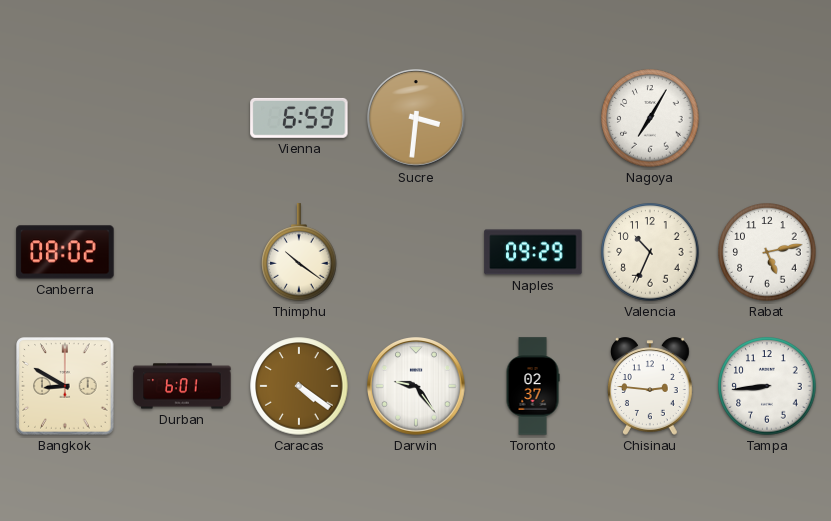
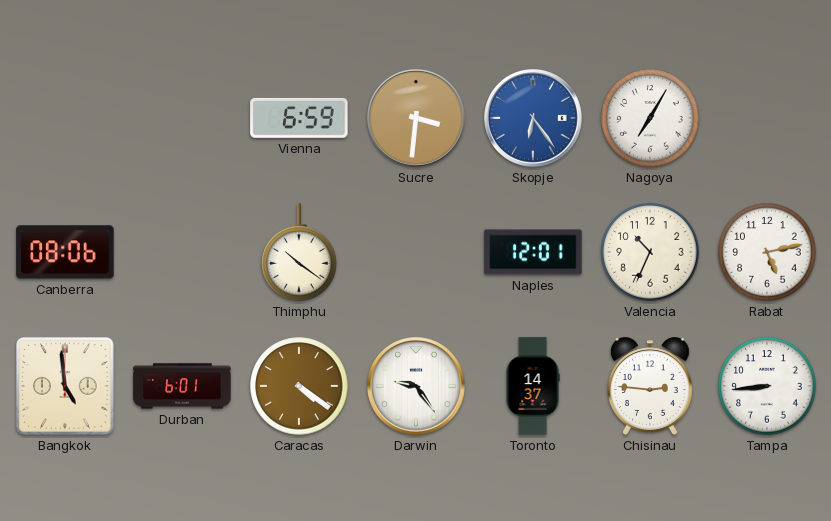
Skopje: none -> 6:24
Canberra: 08:02 -> 08:06
Naples: 09:29 -> 12:01
Bangkok: 8:50 -> 4:59
Toronto: 02:37 -> 14:37
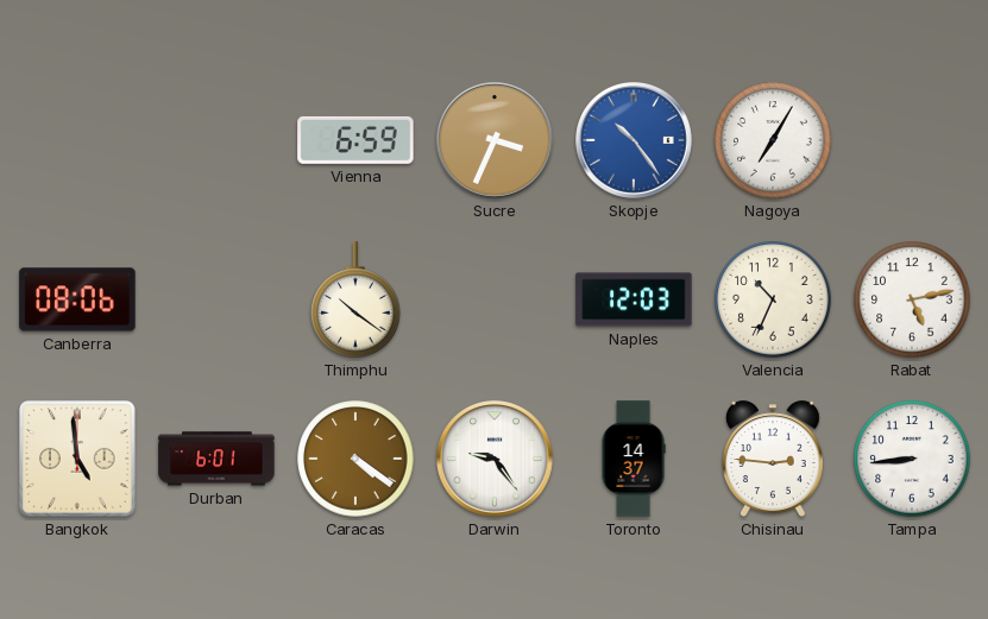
Sucre: 3:31 -> 3:34
Skopje: 6:24 -> 10:24
Naples: 12:01 -> 12:03
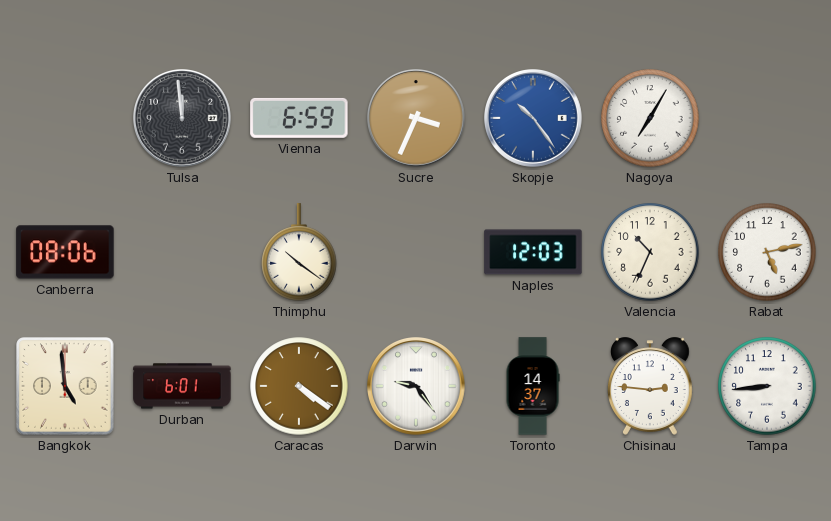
Tulsa: none -> 11:59
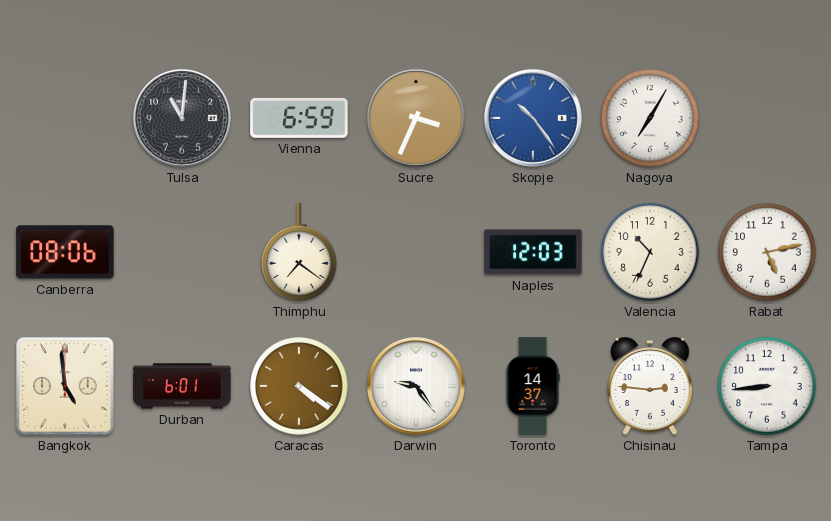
Tulsa: 11:59 -> 11:01
Thimphu: 10:21 -> 7:21
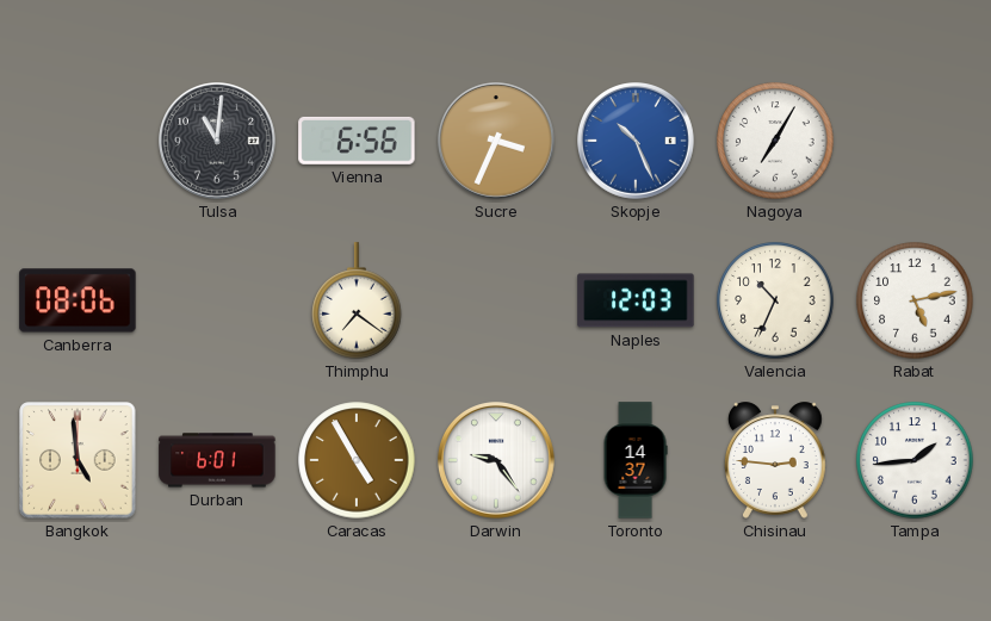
Vienna: 6:59 -> 6:56
Skopje: 10:24 -> 10:26
Caracas: 4:21 -> 4:55
Tampa: 8:44 -> 1:44
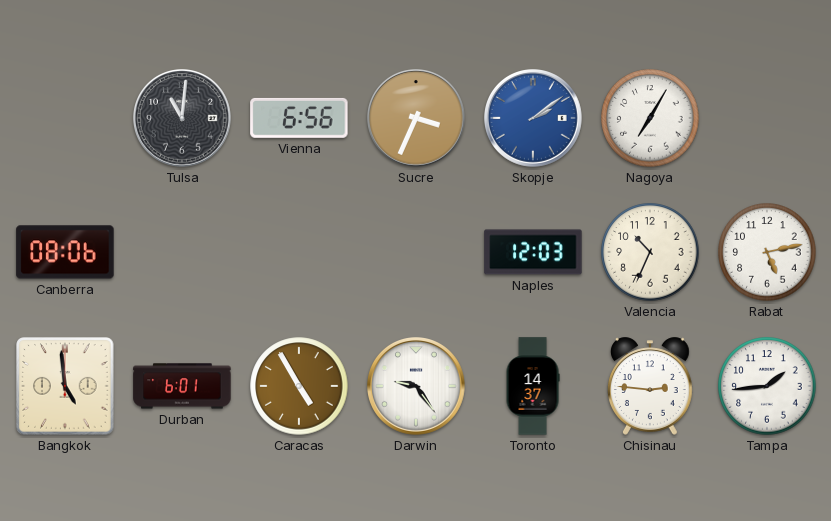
Skopje: 10:26 -> 2:09
Thimphu: 7:21 -> none
